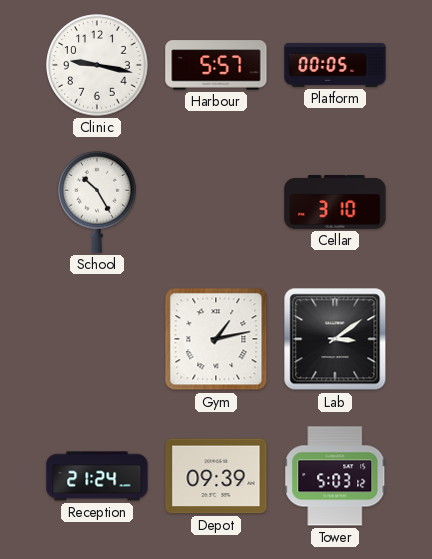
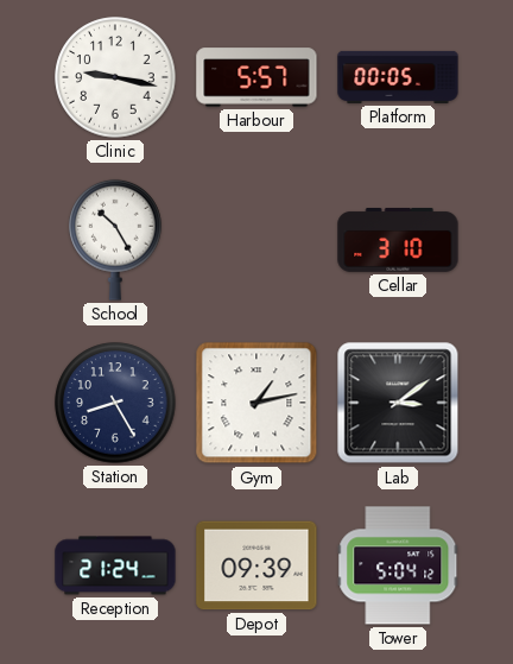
Station: none -> 8:25
Tower: 5:03 -> 5:04
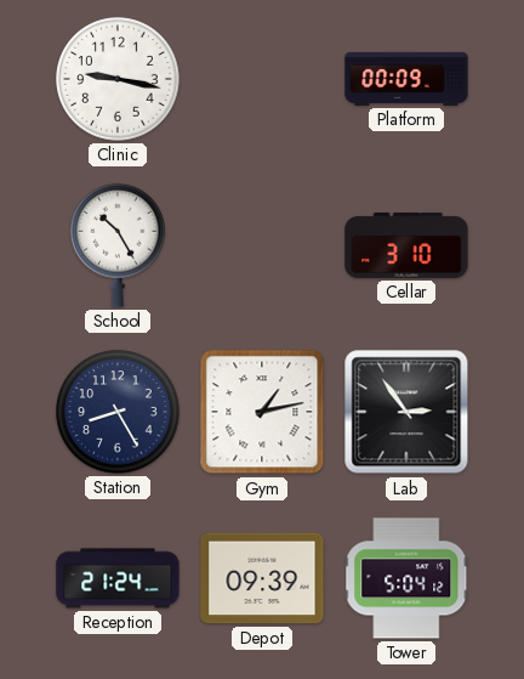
Harbour: 5:57 -> none
Platform: 00:05 -> 00:09
Lab: 3:09 -> 2:54
